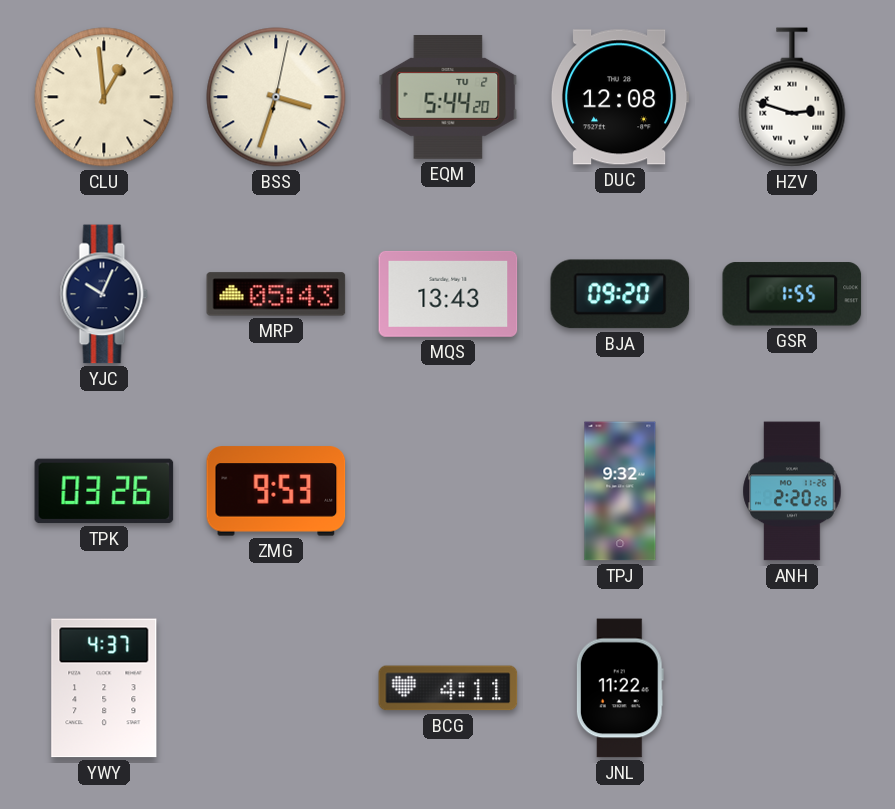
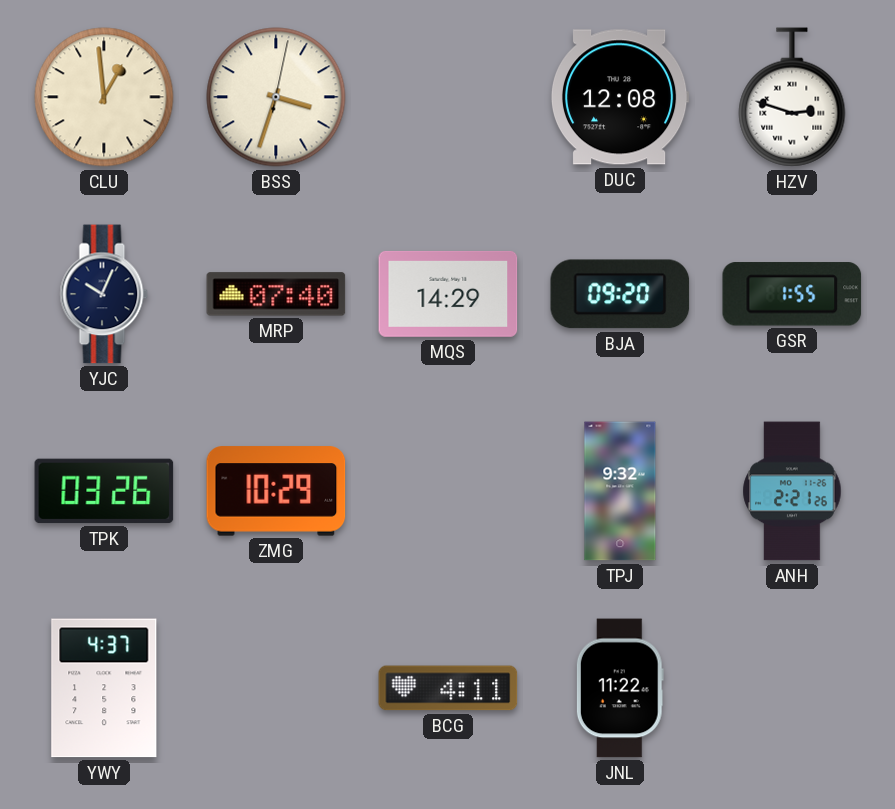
EQM: 5:44 -> none
MRP: 05:43 -> 07:40
MQS: 13:43 -> 14:29
ZMG: 9:53 -> 10:29
ANH: 2:20 -> 2:21
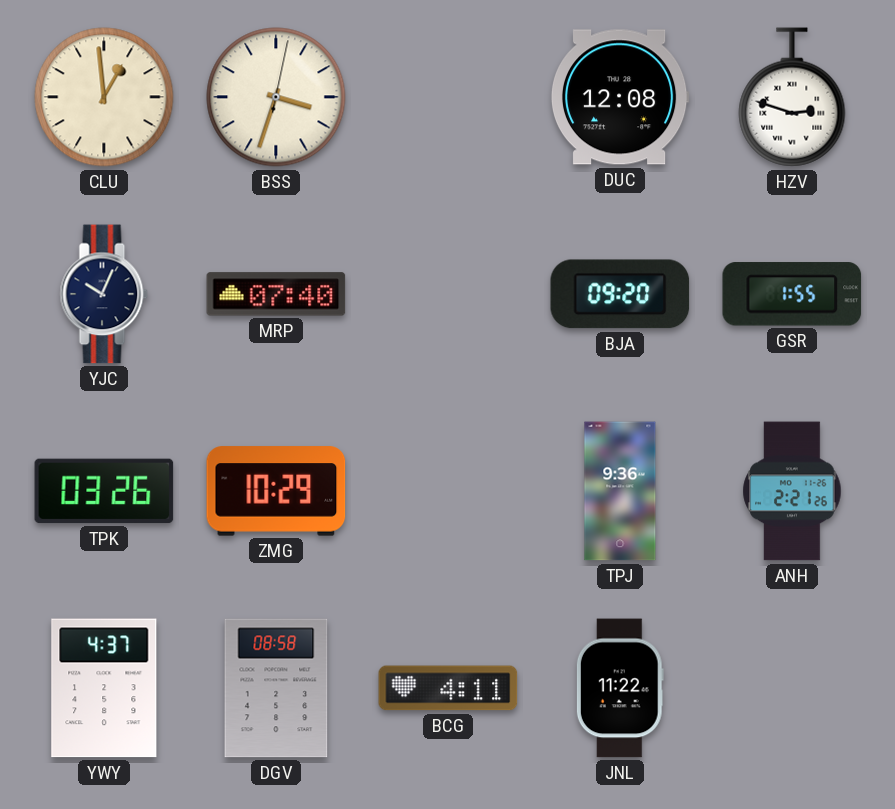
MQS: 14:29 -> none
TPJ: 9:32 -> 9:36
DGV: none -> 08:58
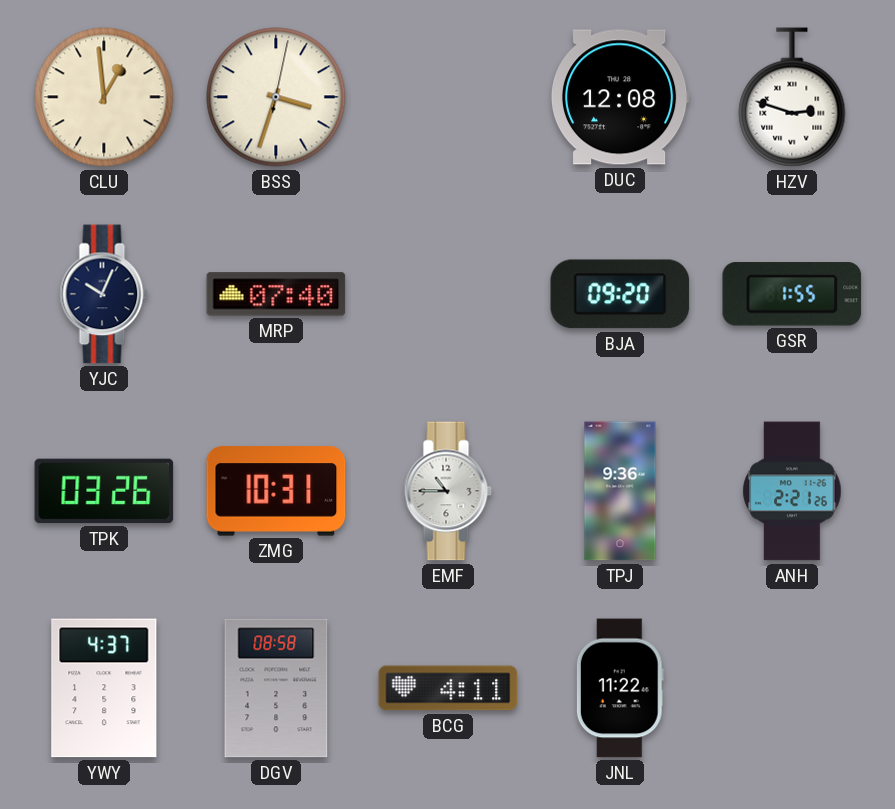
ZMG: 10:29 -> 10:31
EMF: none -> 10:45
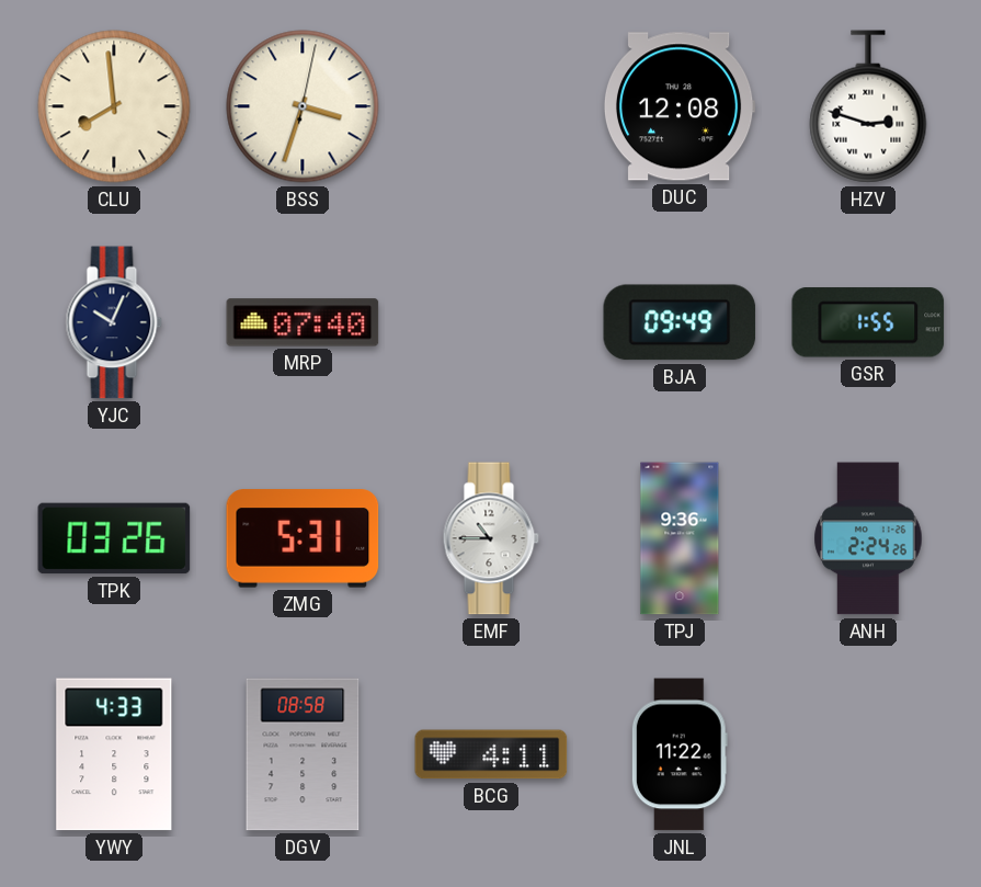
CLU: 12:59 -> 7:59
BJA: 09:20 -> 09:49
ZMG: 10:31 -> 5:31
ANH: 2:21 -> 2:24
YWY: 4:37 -> 4:33
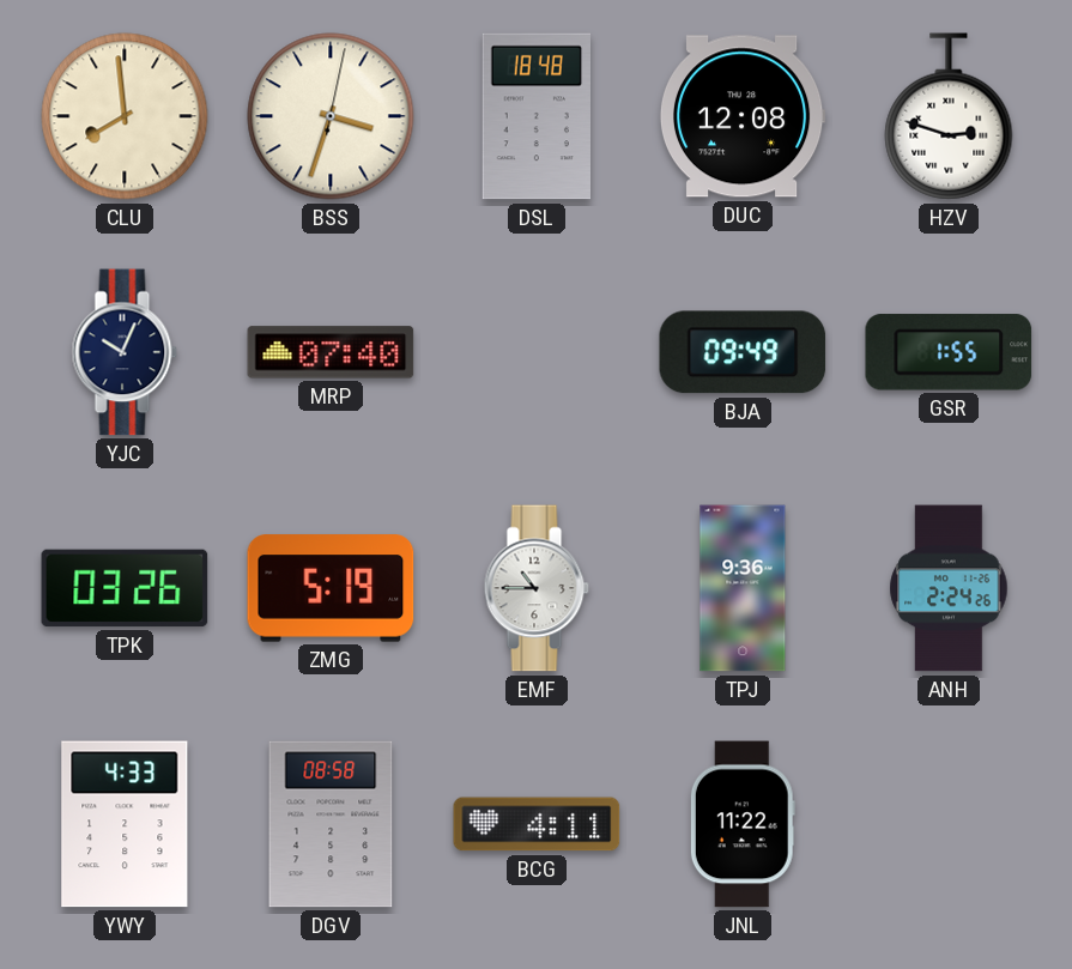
DSL: none -> 18:48
ZMG: 5:31 -> 5:19
